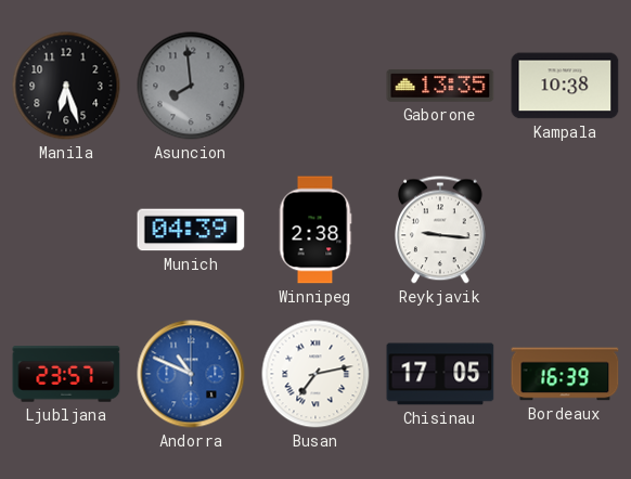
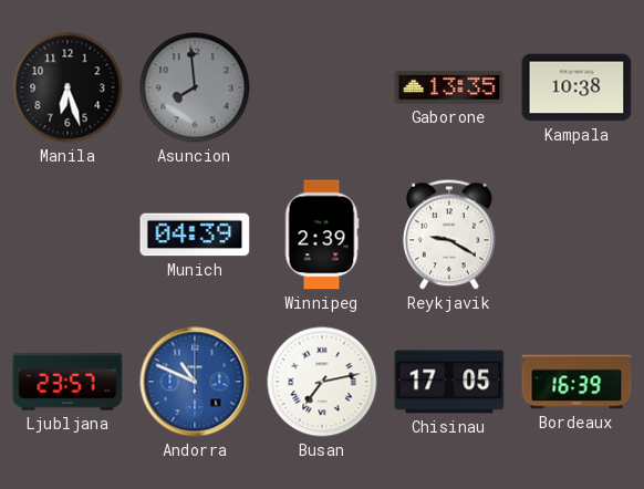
Winnipeg: 2:38 -> 2:39
Reykjavik: 9:16 -> 9:20
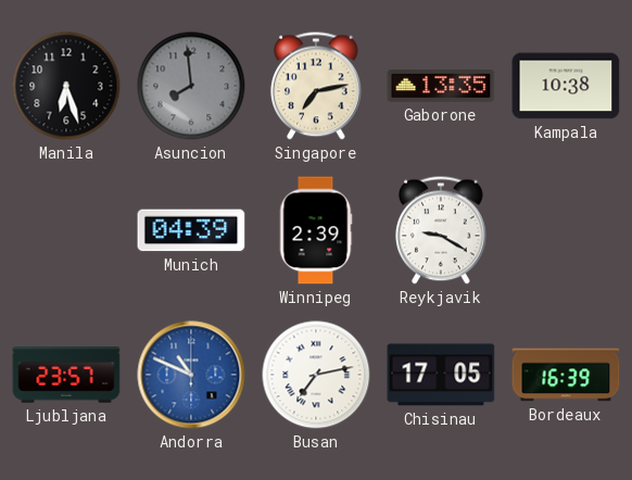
Singapore: none -> 7:13
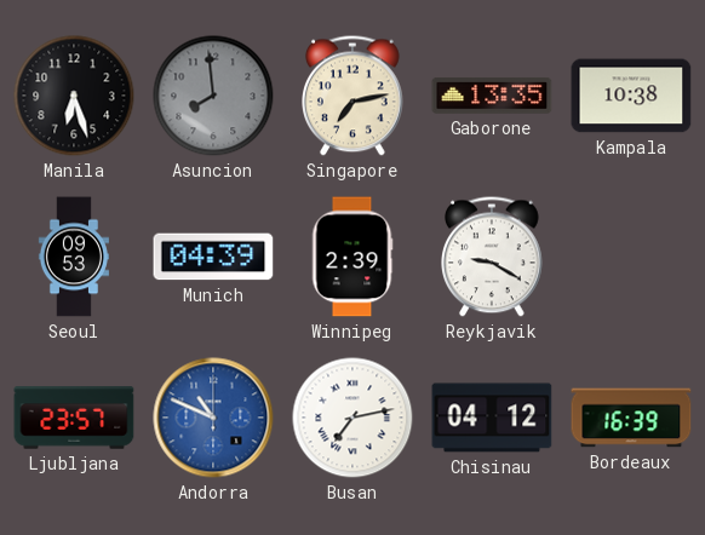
Seoul: none -> 09:53
Chisinau: 17:05 -> 04:12
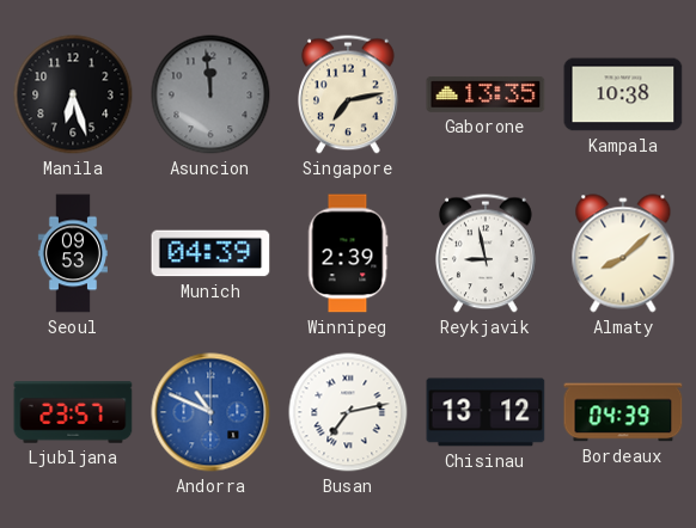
Asuncion: 7:59 -> 11:59
Reykjavik: 9:20 -> 8:58
Almaty: none -> 8:08
Chisinau: 04:12 -> 13:12
Bordeaux: 16:39 -> 04:39
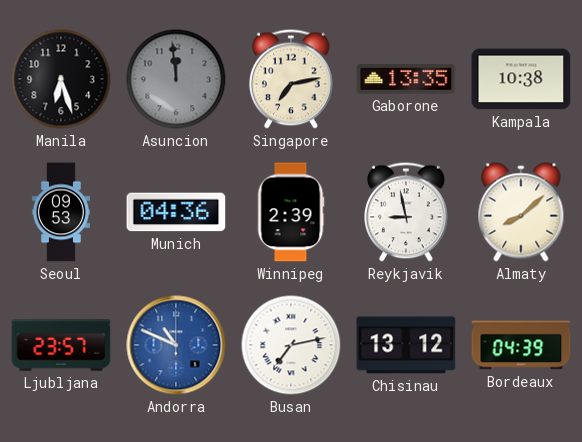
Munich: 04:39 -> 04:36
